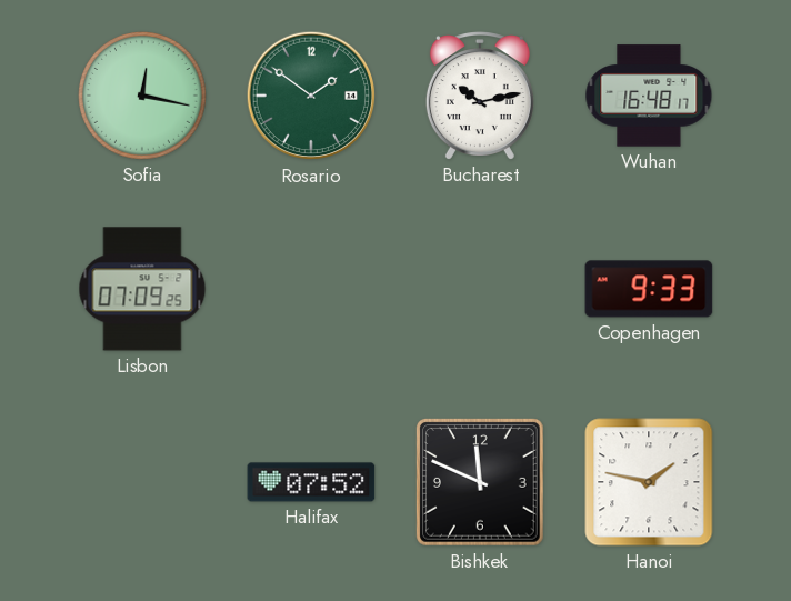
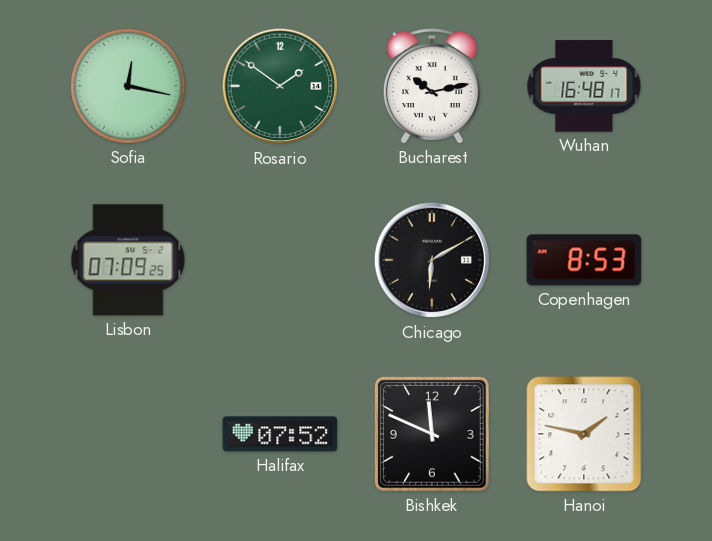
Chicago: none -> 6:10
Copenhagen: 9:33 -> 8:53
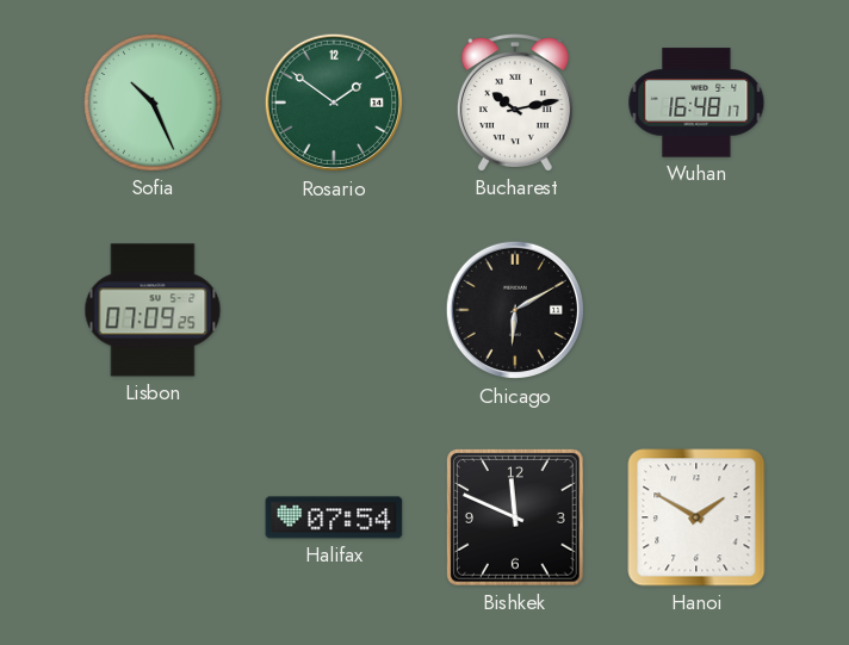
Sofia: 12:17 -> 10:26
Copenhagen: 8:53 -> none
Halifax: 07:52 -> 07:54
Hanoi: 1:47 -> 1:50
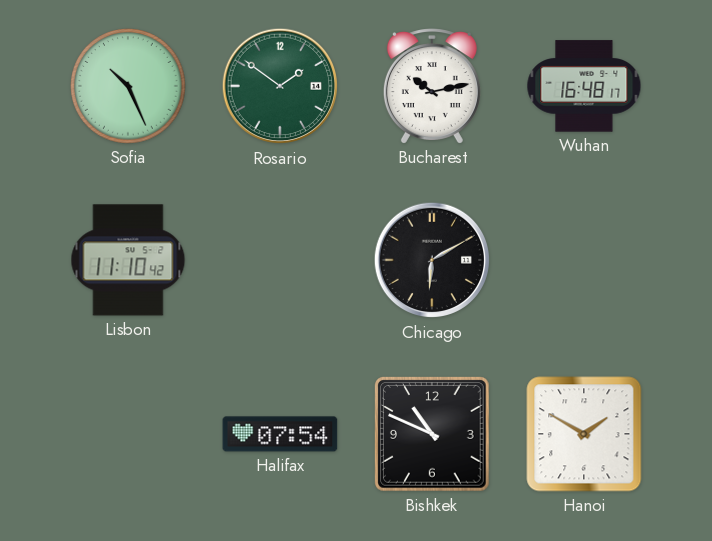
Lisbon: 07:09 -> 11:10
Bishkek: 11:49 -> 10:49
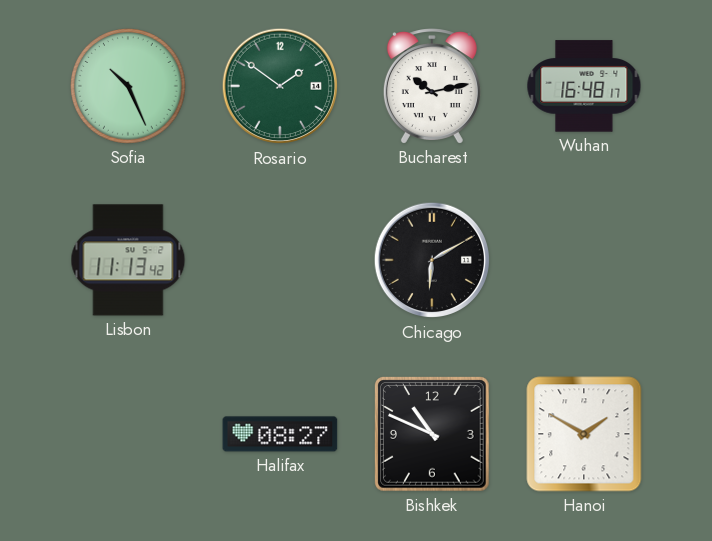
Lisbon: 11:10 -> 11:13
Halifax: 07:54 -> 08:27
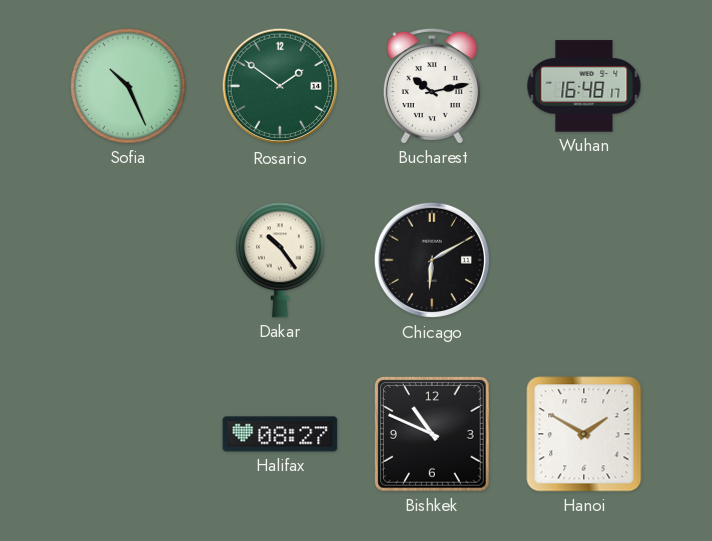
Lisbon: 11:13 -> none
Dakar: none -> 10:24
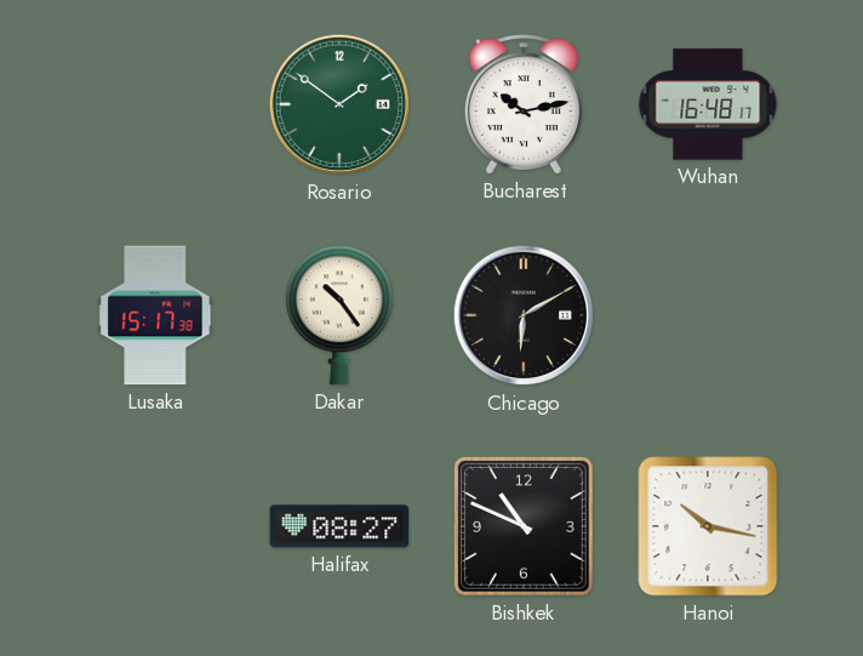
Sofia: 10:26 -> none
Lusaka: none -> 15:17
Hanoi: 1:50 -> 10:17
